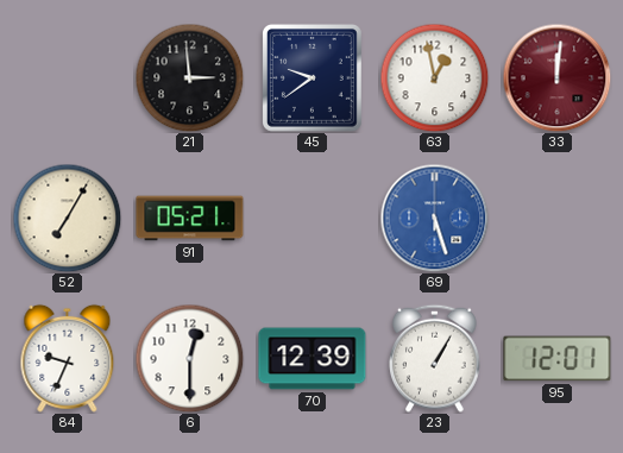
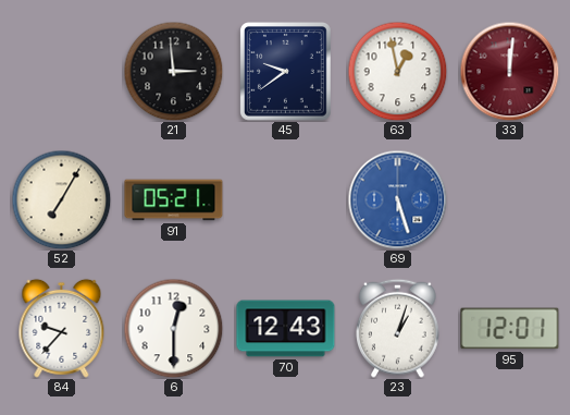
84: 9:34 -> 9:37
70: 12:39 -> 12:43
23: 1:05 -> 1:03
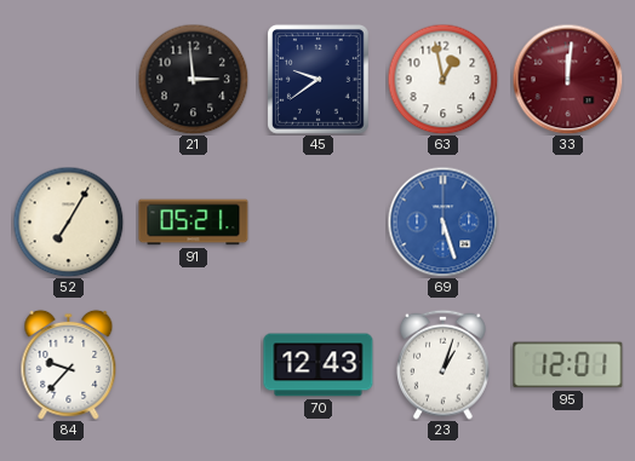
6: 12:30 -> none
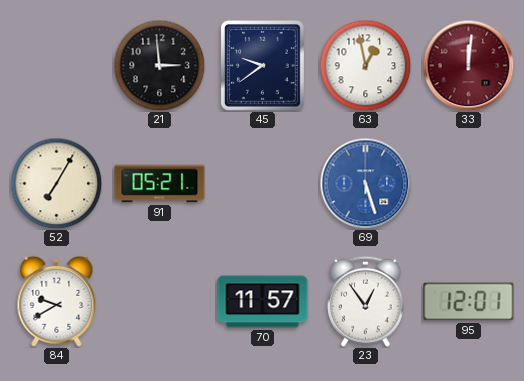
84: 9:37 -> 9:40
70: 12:43 -> 11:57
23: 1:03 -> 12:54
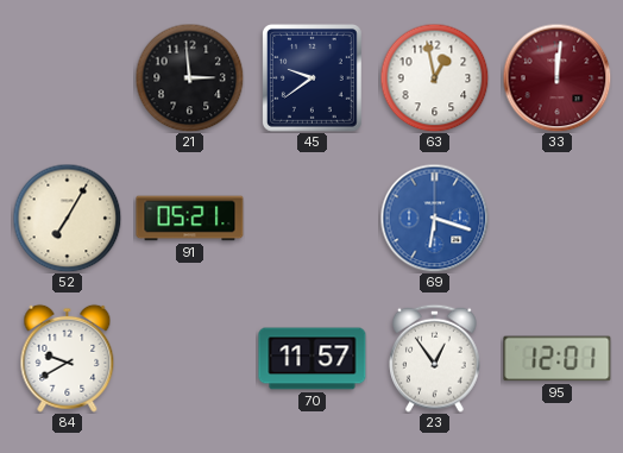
69: 5:27 -> 6:18
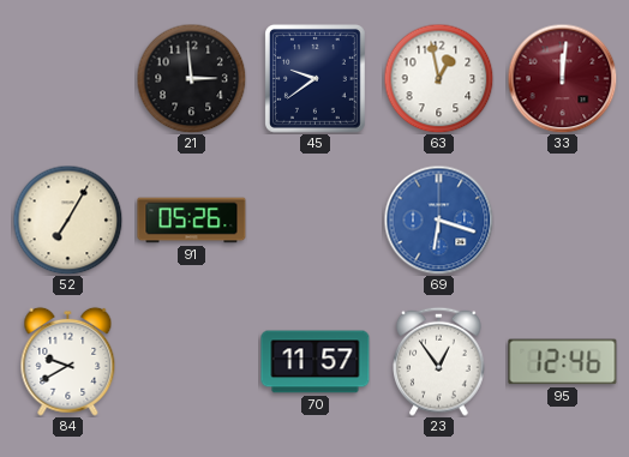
91: 05:21 -> 05:26
95: 12:01 -> 12:46
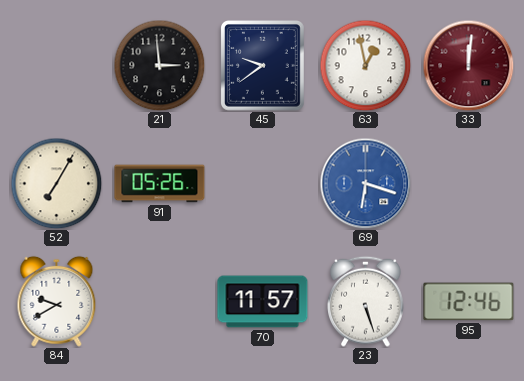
23: 12:54 -> 5:27
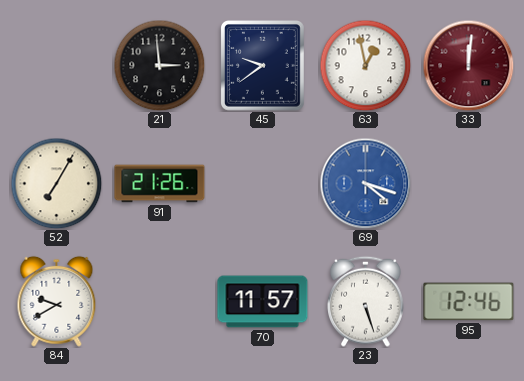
91: 05:26 -> 21:26
69: 6:18 -> 4:18
